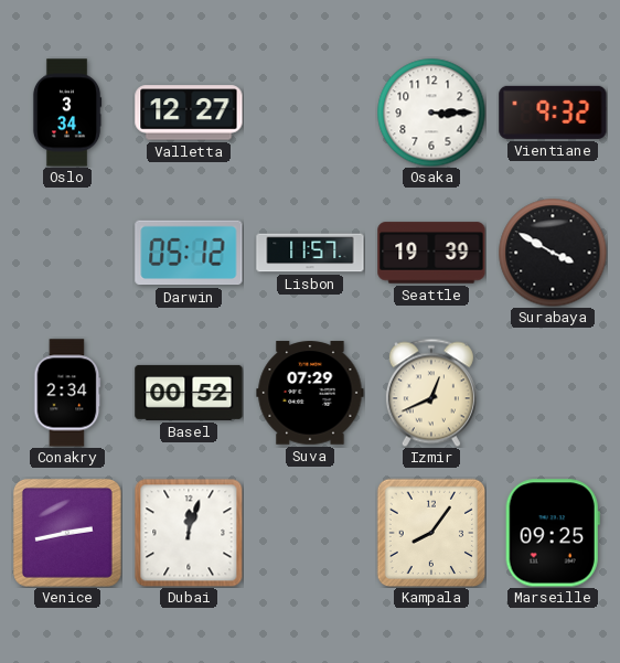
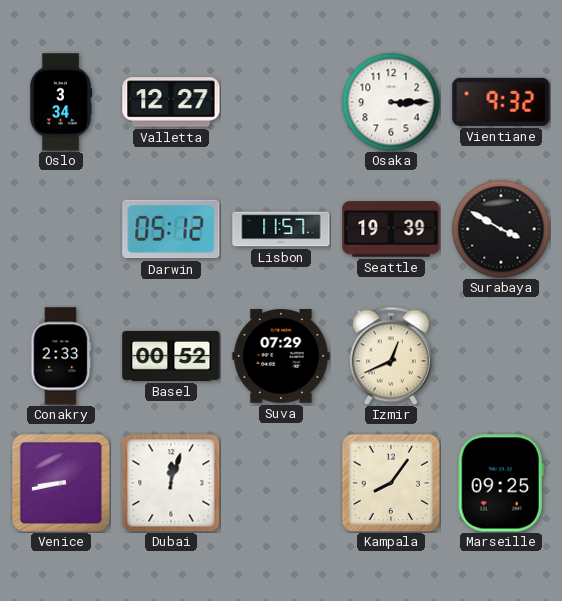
Conakry: 2:34 -> 2:33
Venice: 2:43 -> 8:43
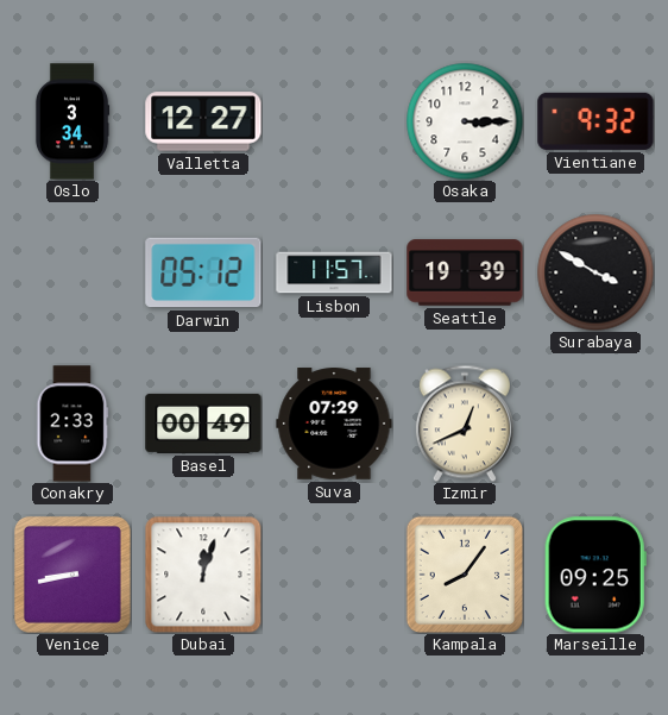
Basel: 00:52 -> 00:49
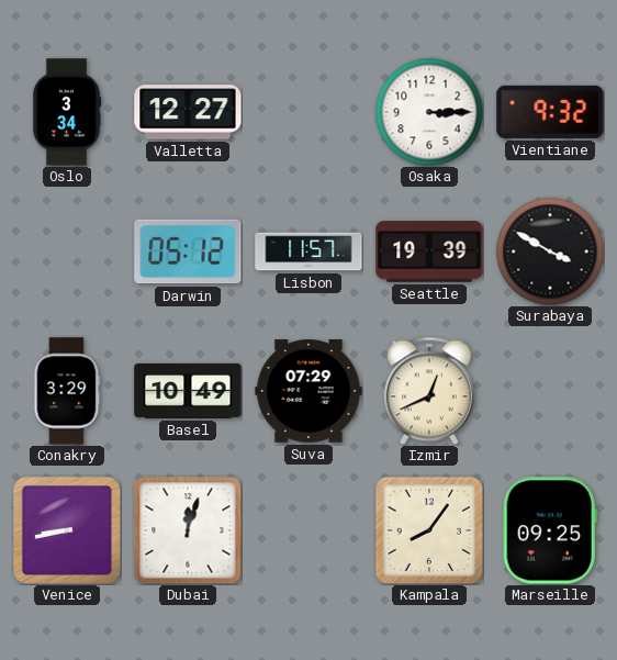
Conakry: 2:33 -> 3:29
Basel: 00:49 -> 10:49
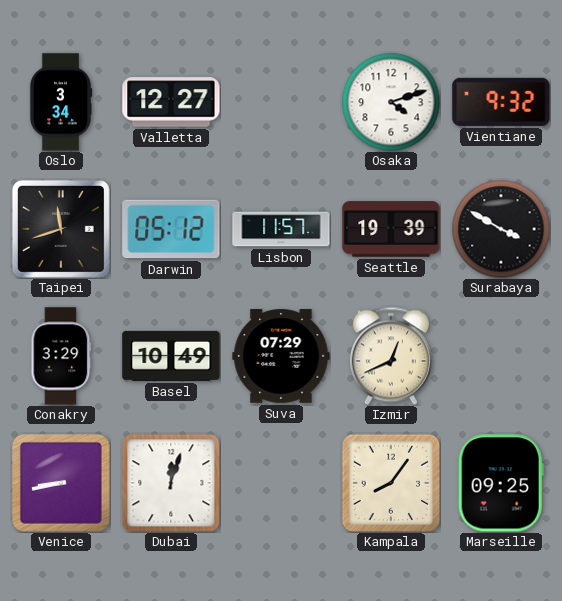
Osaka: 3:15 -> 4:12
Taipei: none -> 11:42
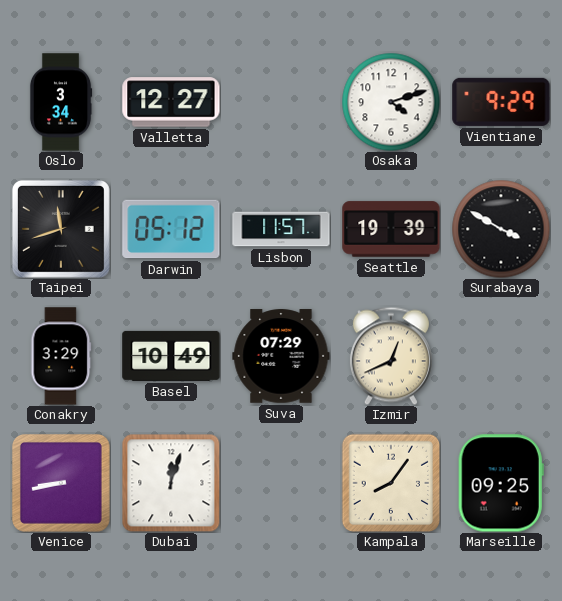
Vientiane: 9:32 -> 9:29
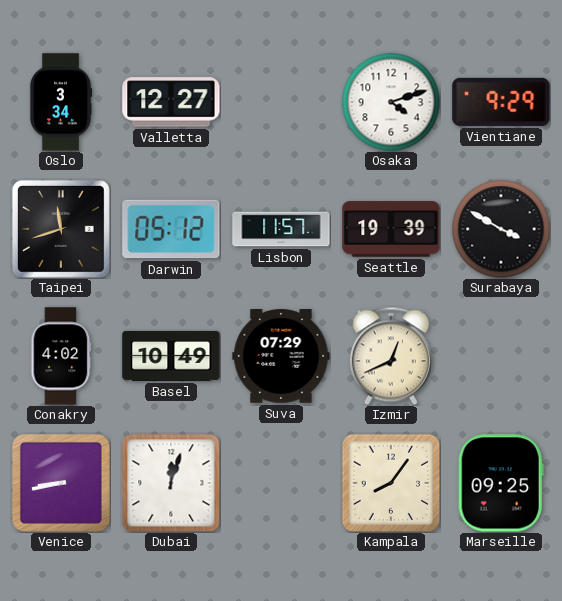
Conakry: 3:29 -> 4:02
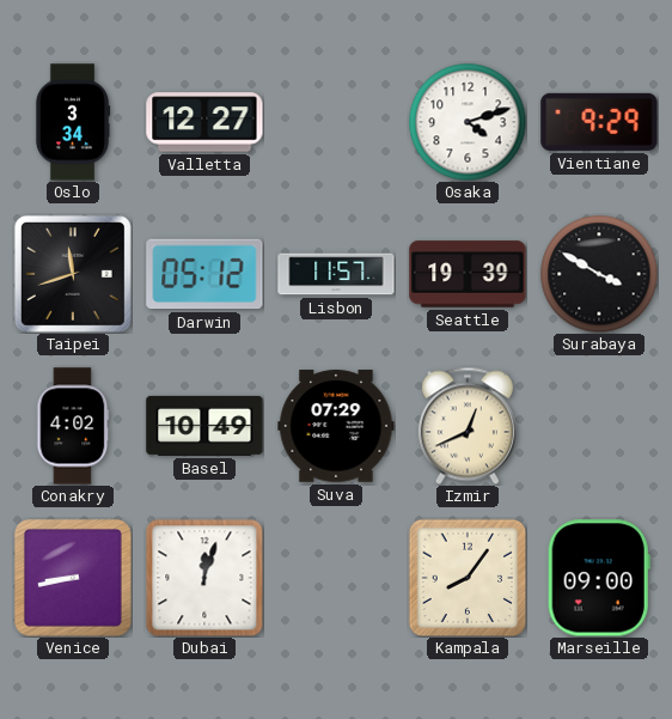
Marseille: 09:25 -> 09:00
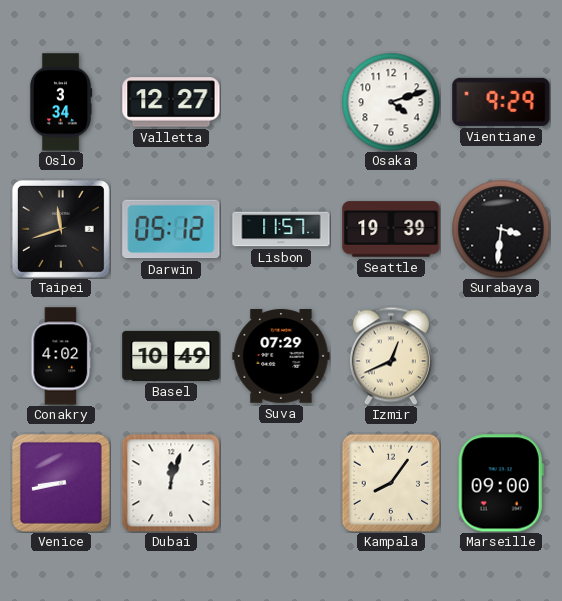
Surabaya: 3:50 -> 3:31
